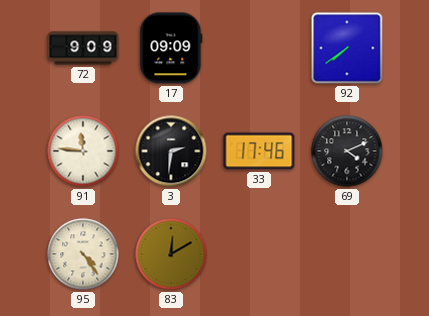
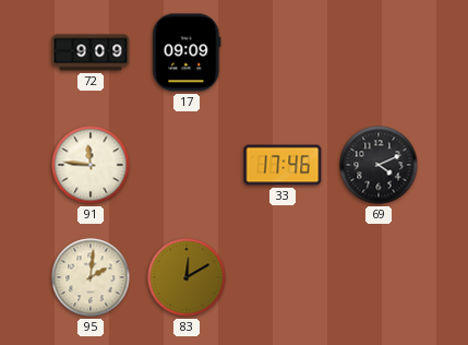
92: 7:39 -> none
3: 2:31 -> none
95: 4:24 -> 2:01
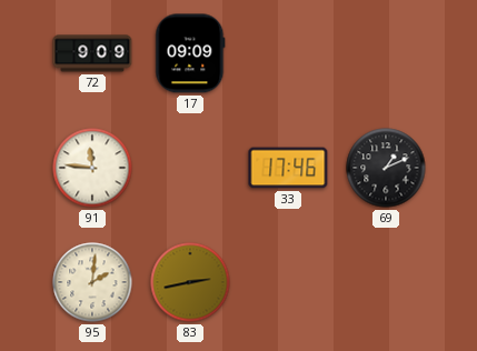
69: 4:11 -> 1:11
83: 12:10 -> 2:43
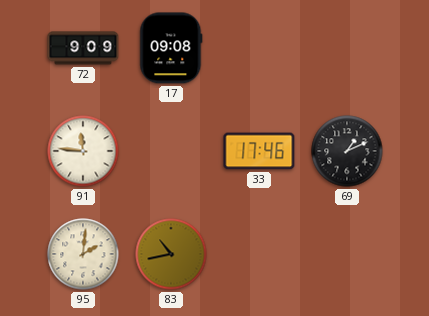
17: 09:09 -> 09:08
83: 2:43 -> 10:43
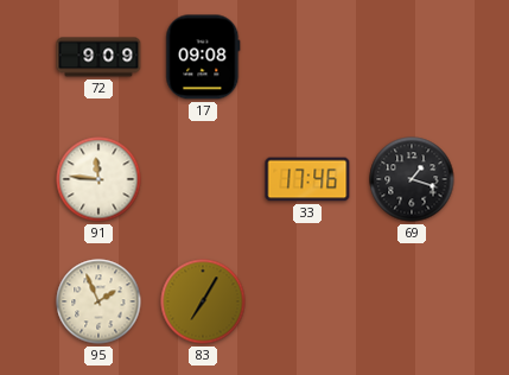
69: 1:11 -> 1:18
95: 2:01 -> 1:56
83: 10:43 -> 7:05
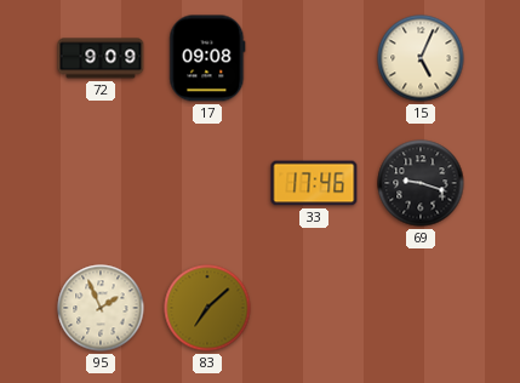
15: none -> 5:04
91: 11:46 -> none
69: 1:18 -> 9:18
83: 7:05 -> 7:08
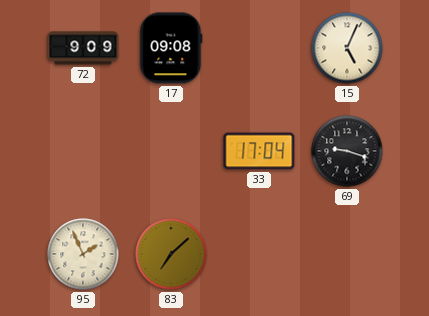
33: 17:46 -> 17:04
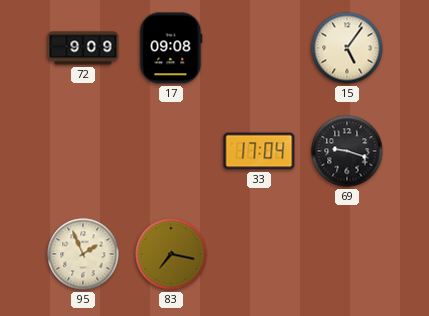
15: 5:04 -> 5:06
83: 7:08 -> 7:17
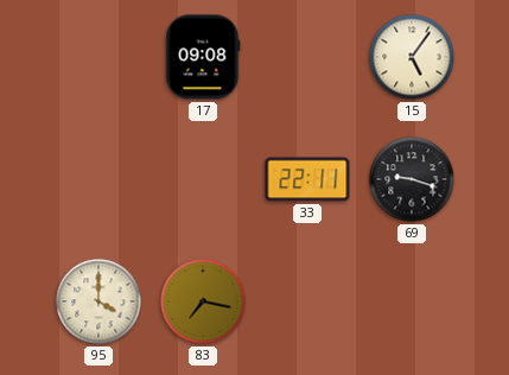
72: 9:09 -> none
33: 17:04 -> 22:11
95: 1:56 -> 4:00
